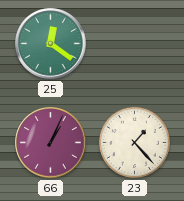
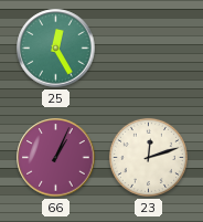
25: 12:21 -> 12:25
23: 1:23 -> 12:12
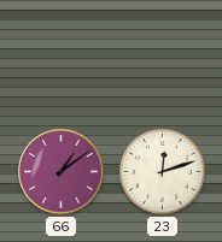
25: 12:25 -> none
66: 1:04 -> 1:09
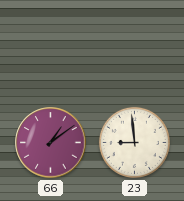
23: 12:12 -> 8:59
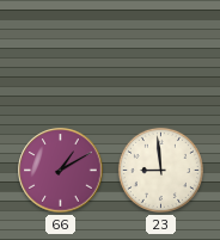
66: 1:09 -> 1:10
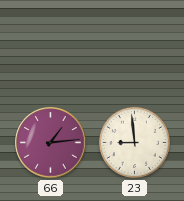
66: 1:10 -> 1:14
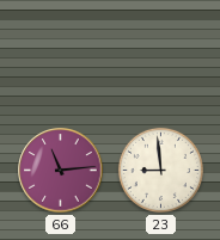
66: 1:14 -> 11:14
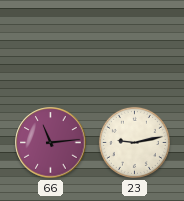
23: 8:59 -> 9:13
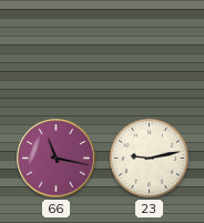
66: 11:14 -> 11:17
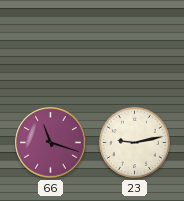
66: 11:17 -> 11:18
